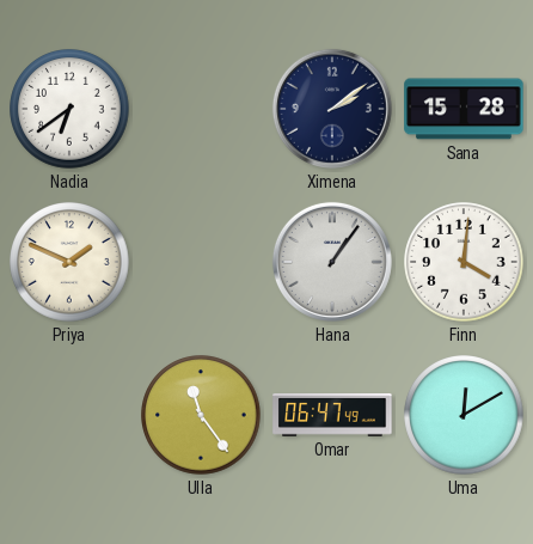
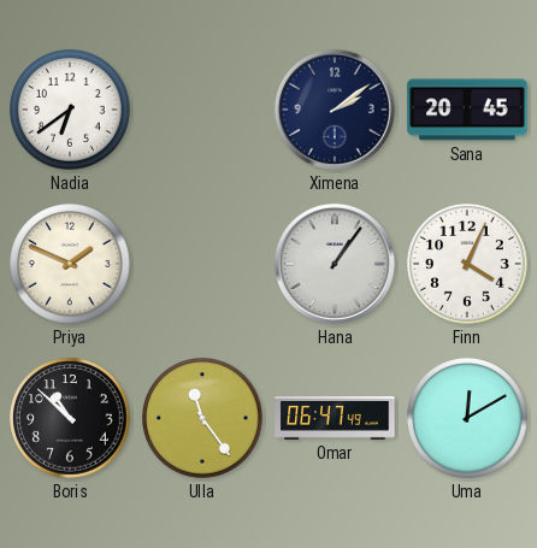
Sana: 15:28 -> 20:45
Finn: 4:01 -> 4:04
Boris: none -> 10:52
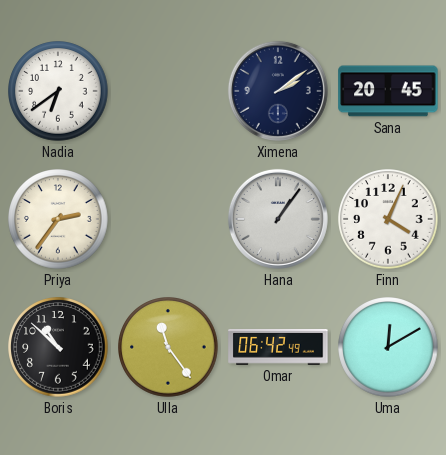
Priya: 1:49 -> 2:36
Omar: 06:47 -> 06:42
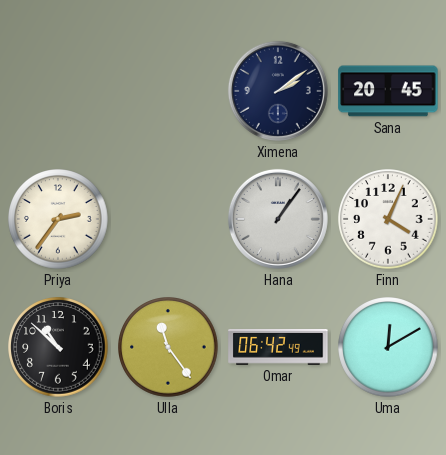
Nadia: 6:39 -> none
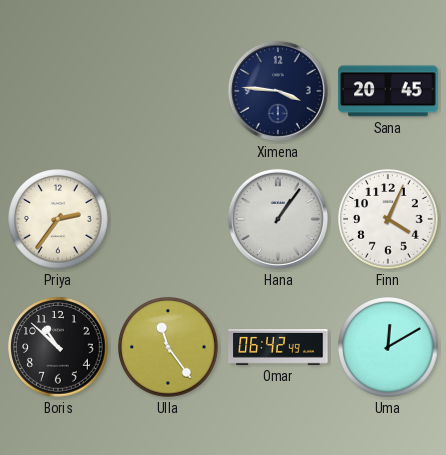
Ximena: 2:09 -> 3:46
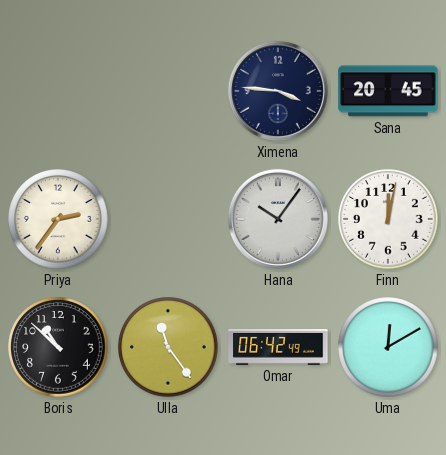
Hana: 1:06 -> 10:06
Finn: 4:04 -> 12:02
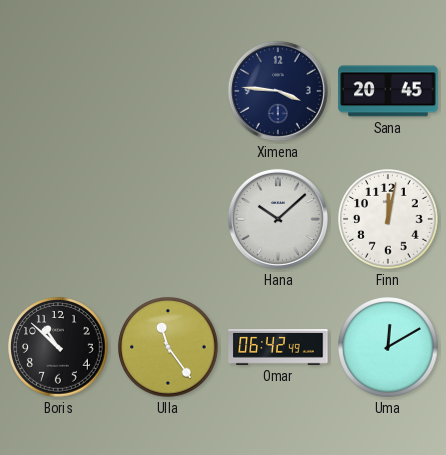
Priya: 2:36 -> none
Hana: 10:06 -> 10:08
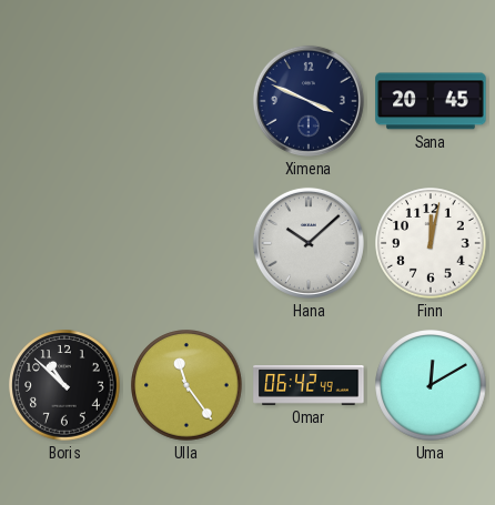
Ximena: 3:46 -> 3:49
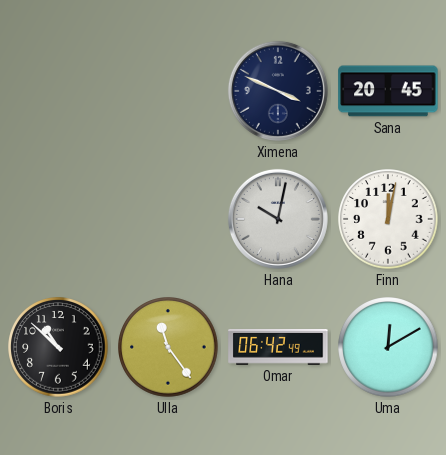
Hana: 10:08 -> 10:02
